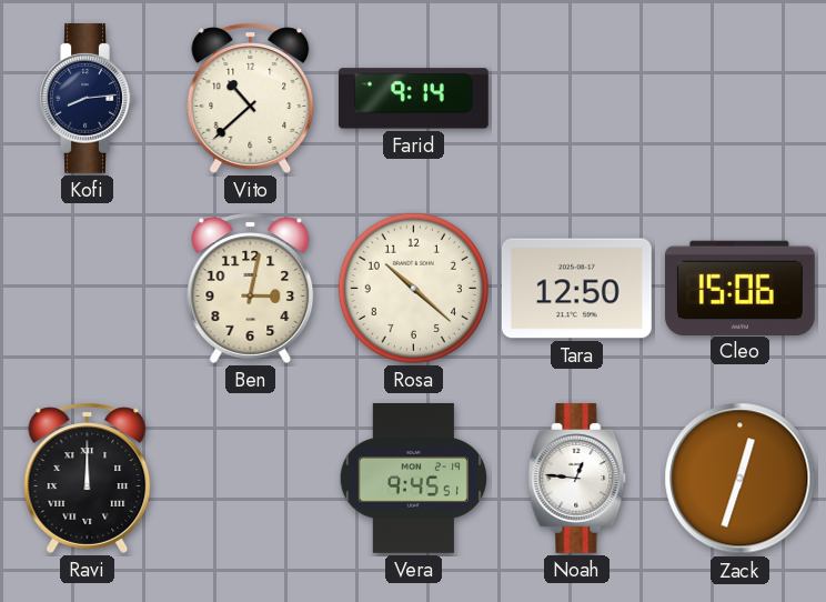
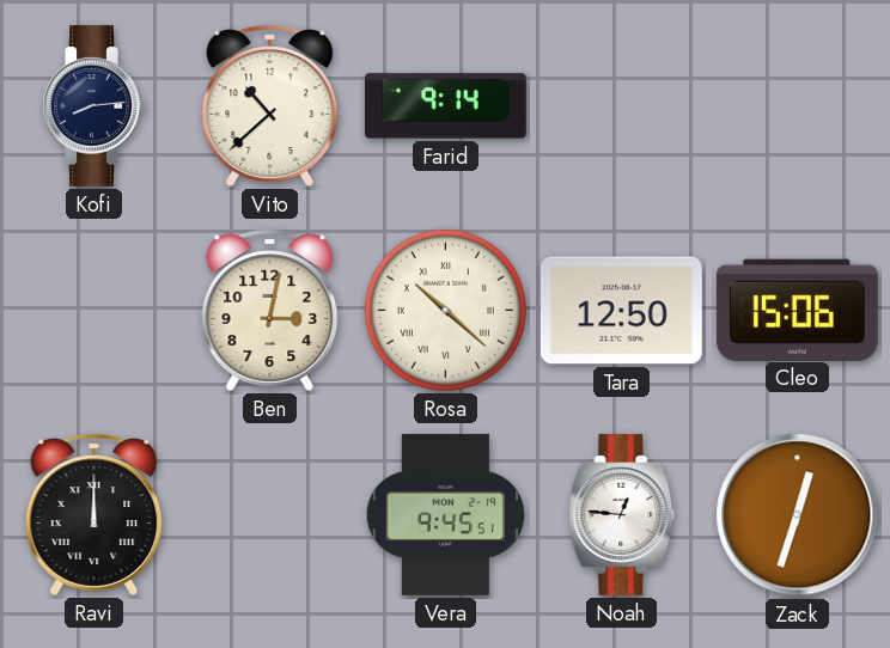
Rosa numerals: Arabic -> Roman
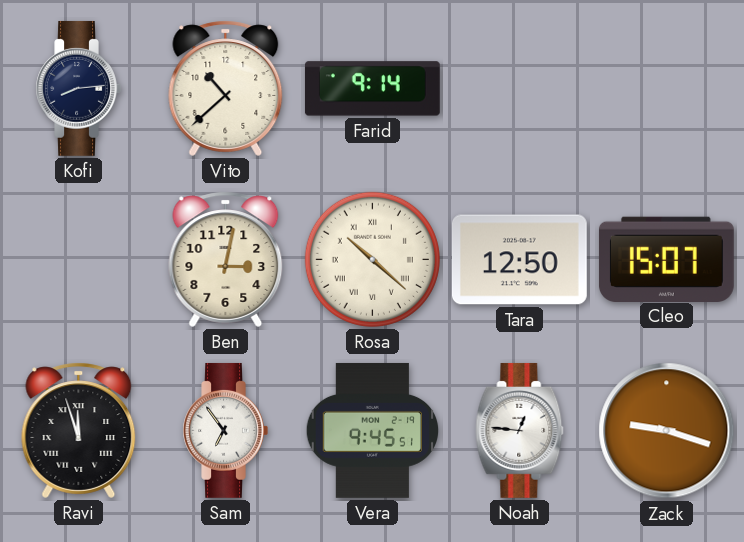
Cleo: 15:06 -> 15:07
Ravi: 12:00 -> 11:57
Sam: none -> 6:54
Zack: 12:33 -> 9:18
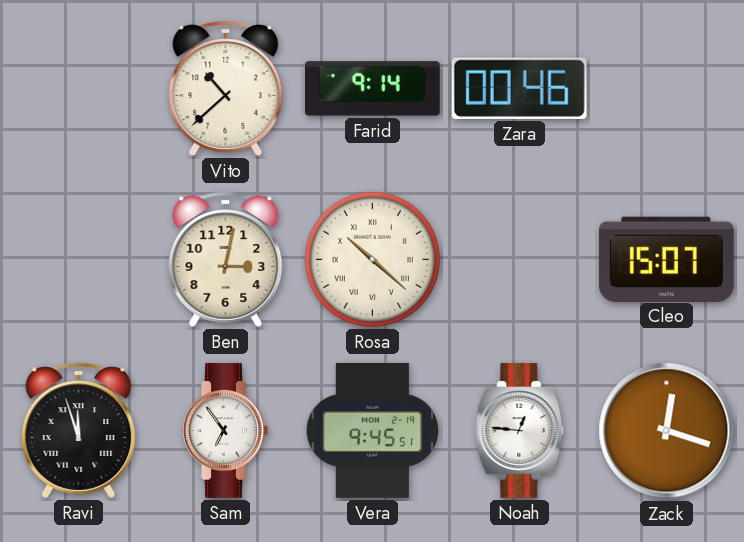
Kofi: 8:14 -> none
Zara: none -> 00:46
Tara: 12:50 -> none
Zack: 9:18 -> 12:18
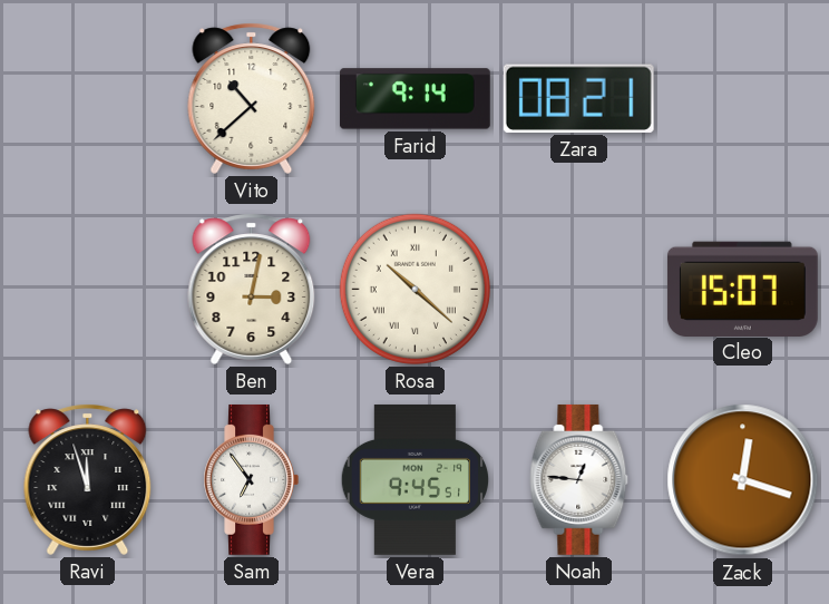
Zara: 00:46 -> 08:21
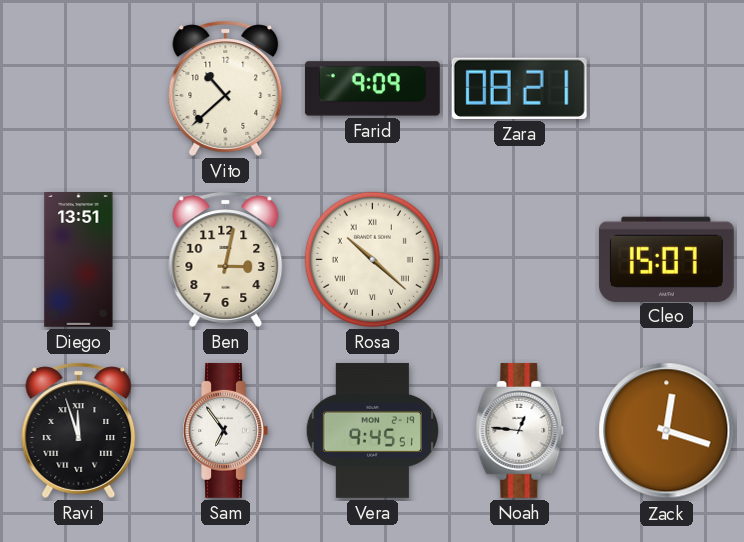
Farid: 9:14 -> 9:09
Diego: none -> 13:51
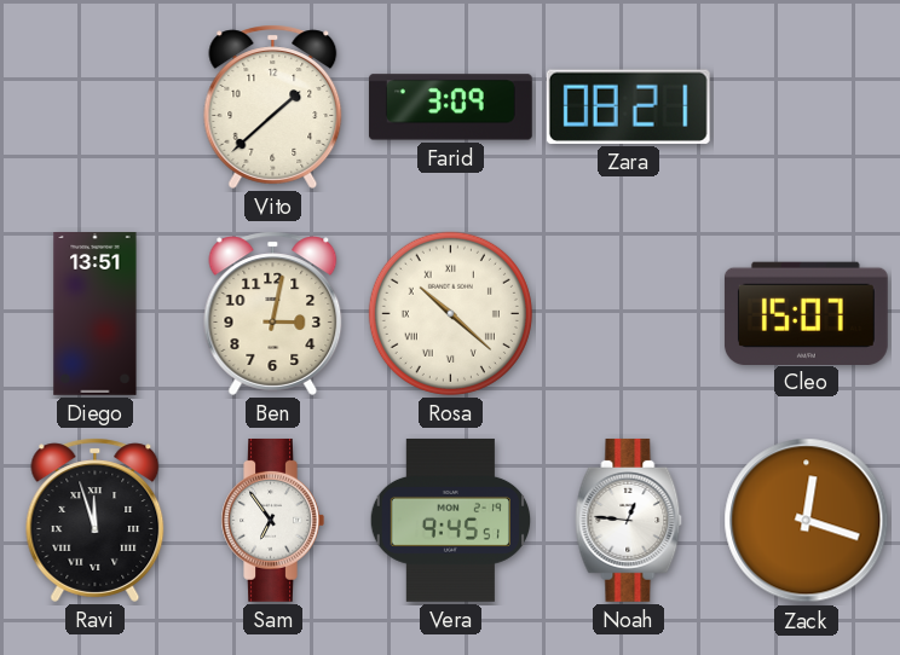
Vito: 10:38 -> 1:38
Farid: 9:09 -> 3:09
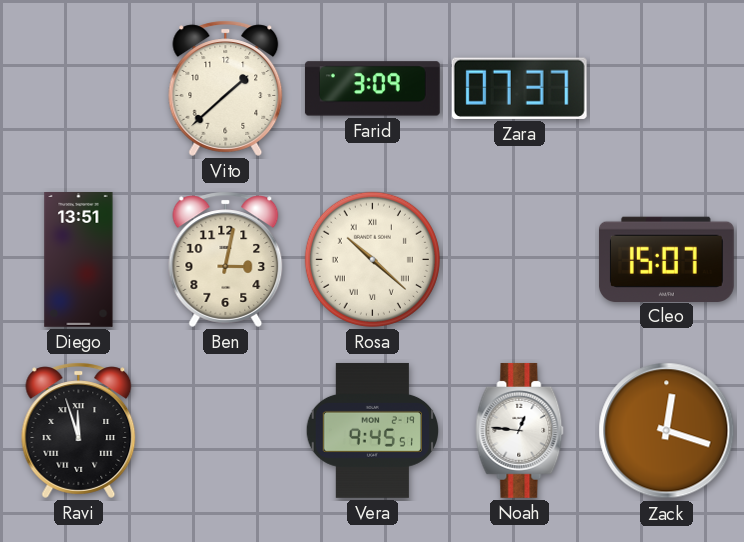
Zara: 08:21 -> 07:37
Sam: 6:54 -> none
